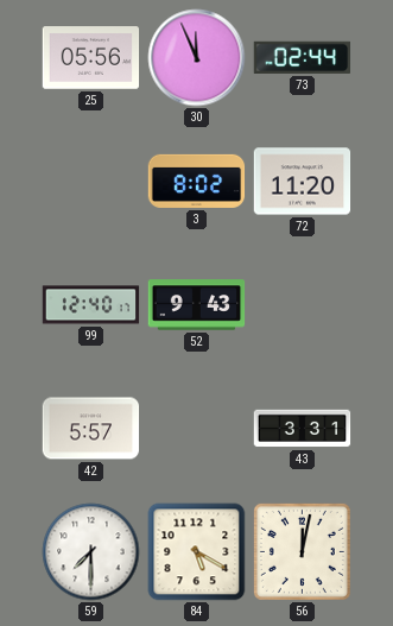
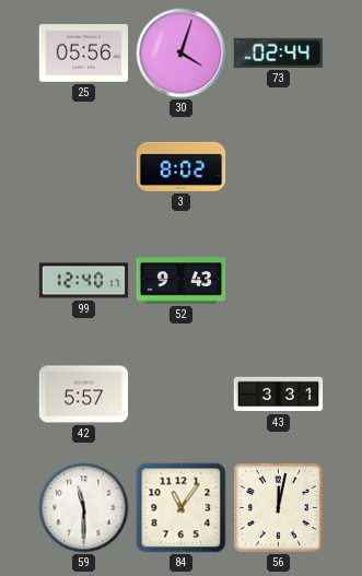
30: 11:56 -> 4:03
72: 11:20 -> none
59: 7:30 -> 11:30
84: 5:20 -> 11:06
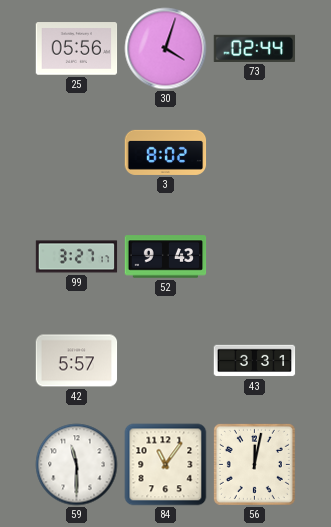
99: 12:40 -> 3:27
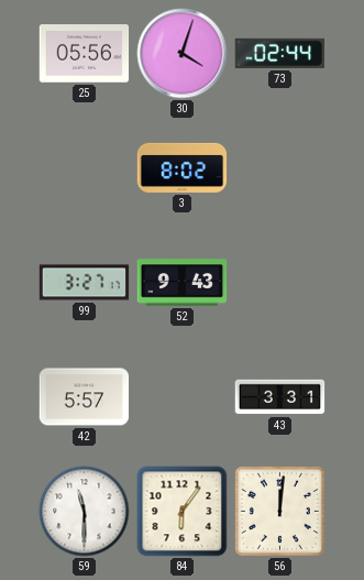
84: 11:06 -> 6:06
56: 12:02 -> 12:01
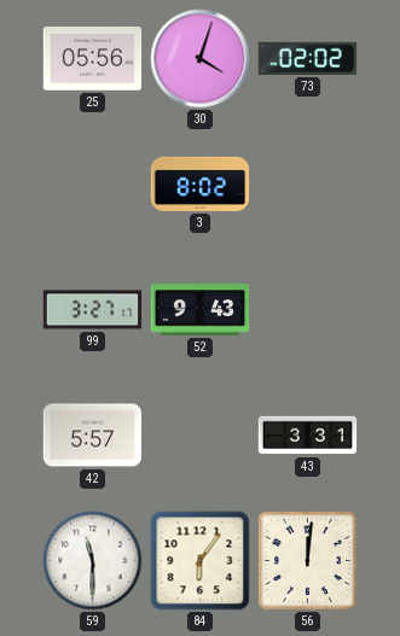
73: 02:44 -> 02:02
